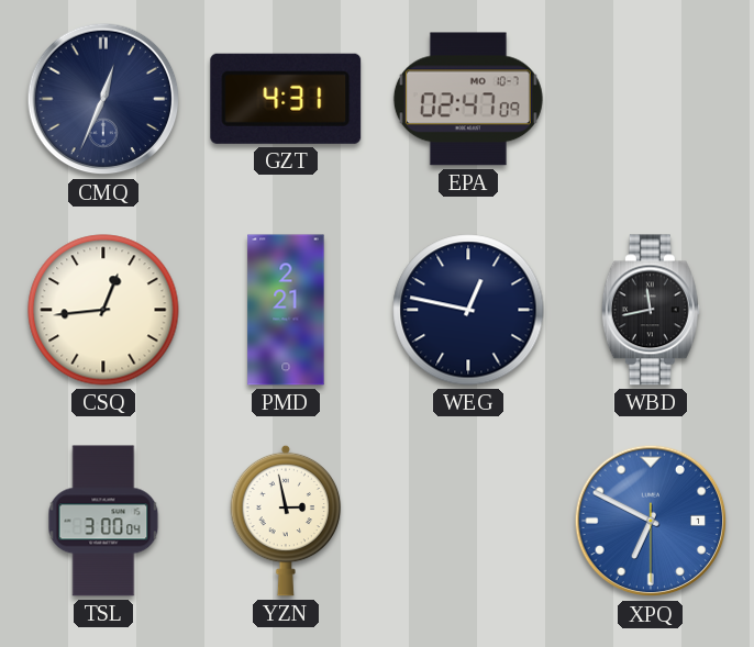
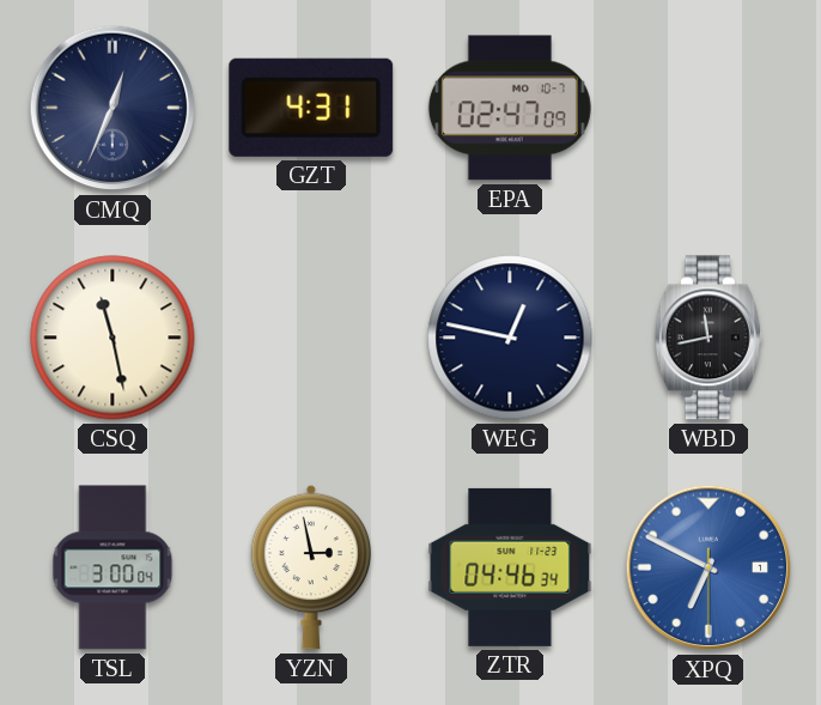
CSQ: 12:44 -> 11:28
PMD: 2:21 -> none
ZTR: none -> 04:46
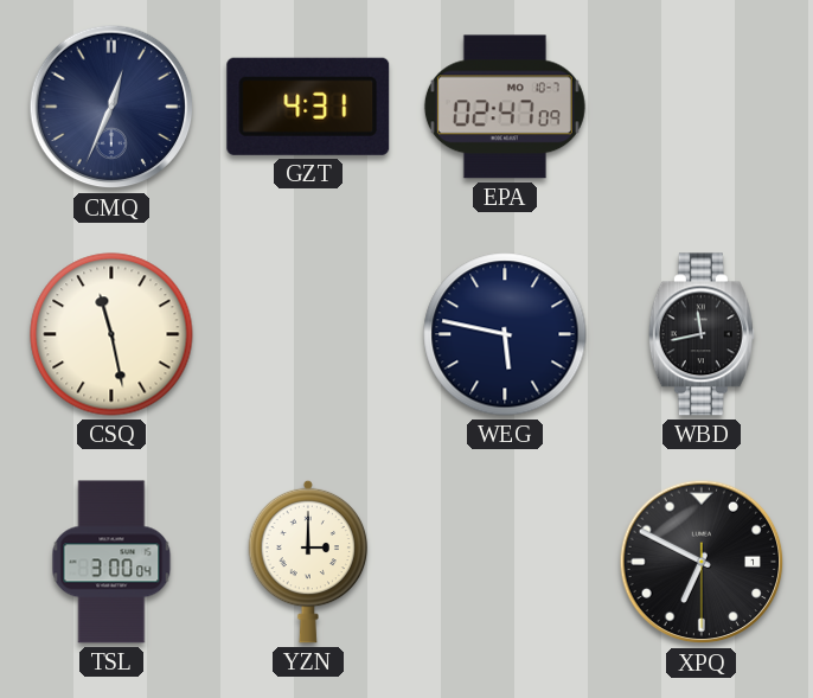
WEG: 12:47 -> 5:47
YZN: 2:58 -> 3:00
ZTR: 04:46 -> none
XPQ dial: blue -> black
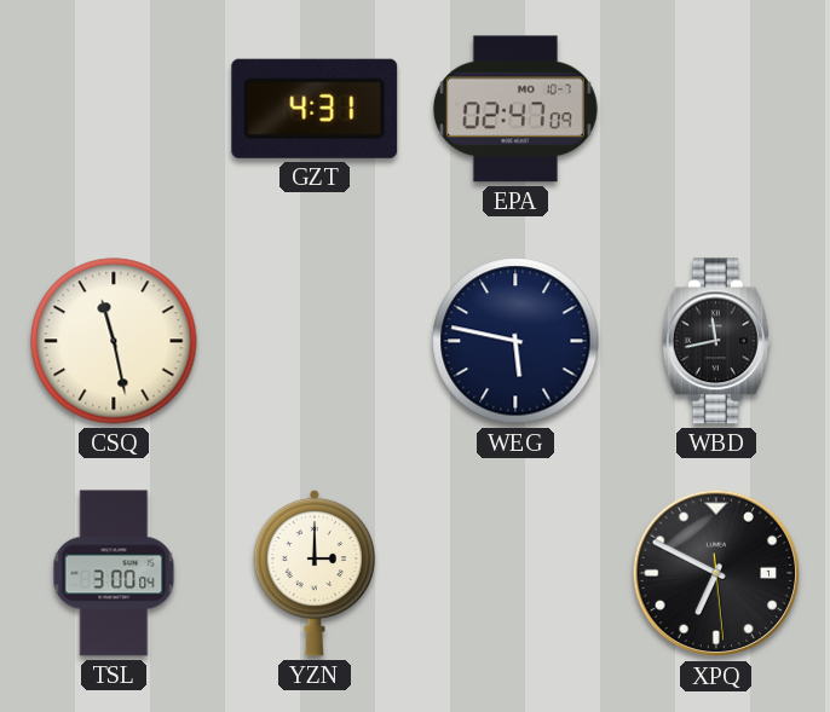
CMQ: 12:34 -> none
XPQ: 6:49:30 -> 6:49:29
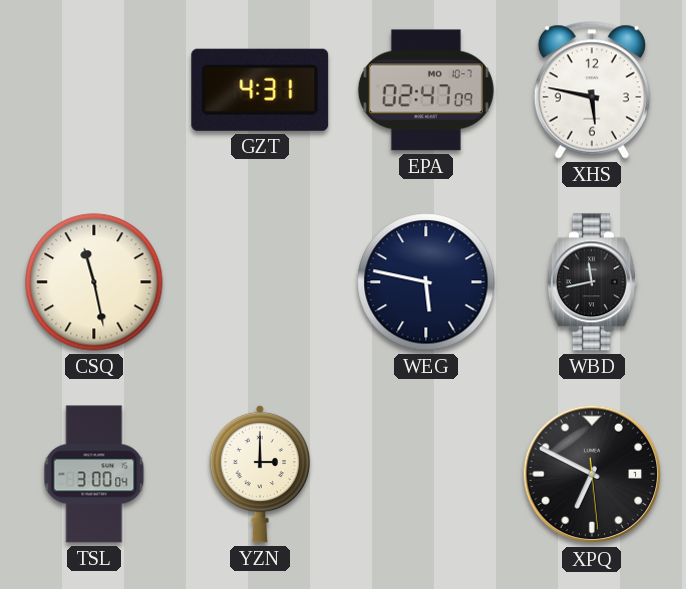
XHS: none -> 5:47
